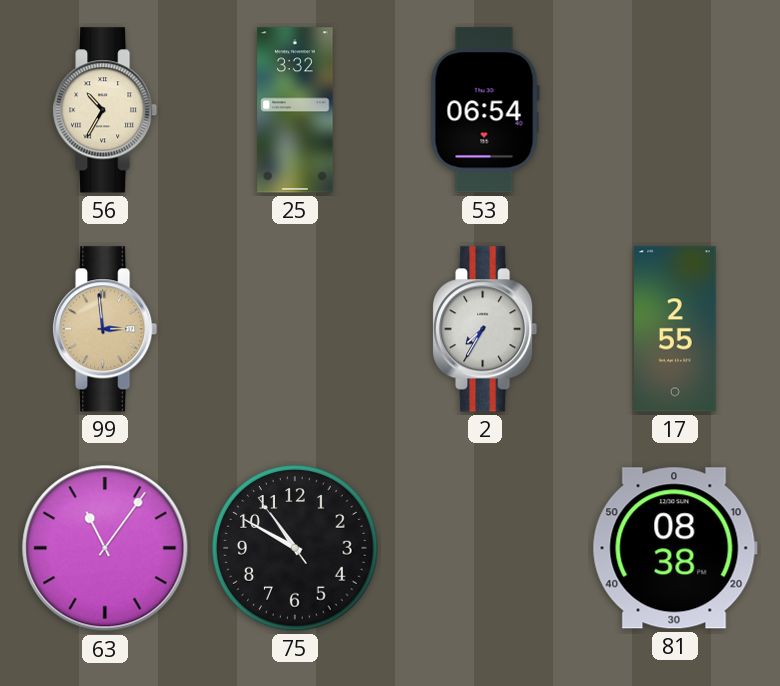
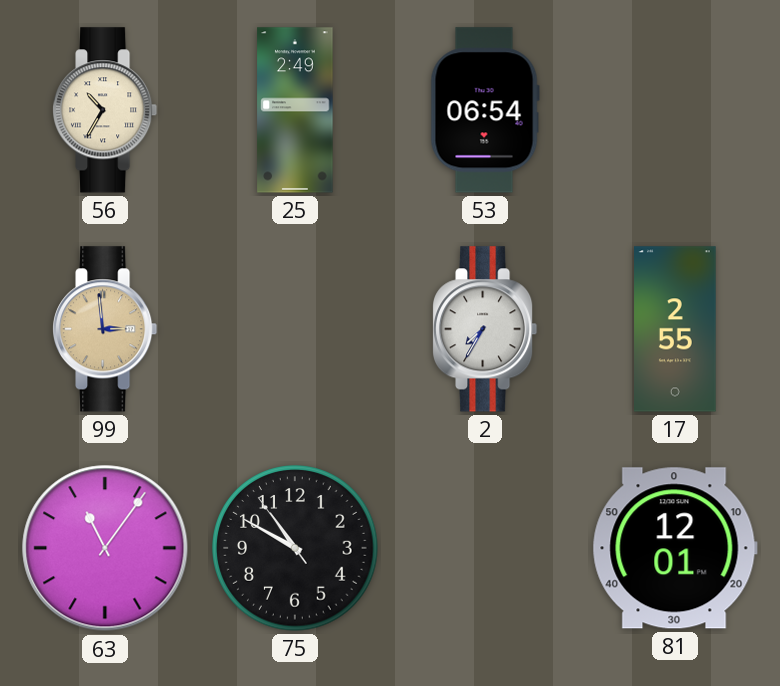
25: 3:32 -> 2:49
81: 08:38 -> 12:01
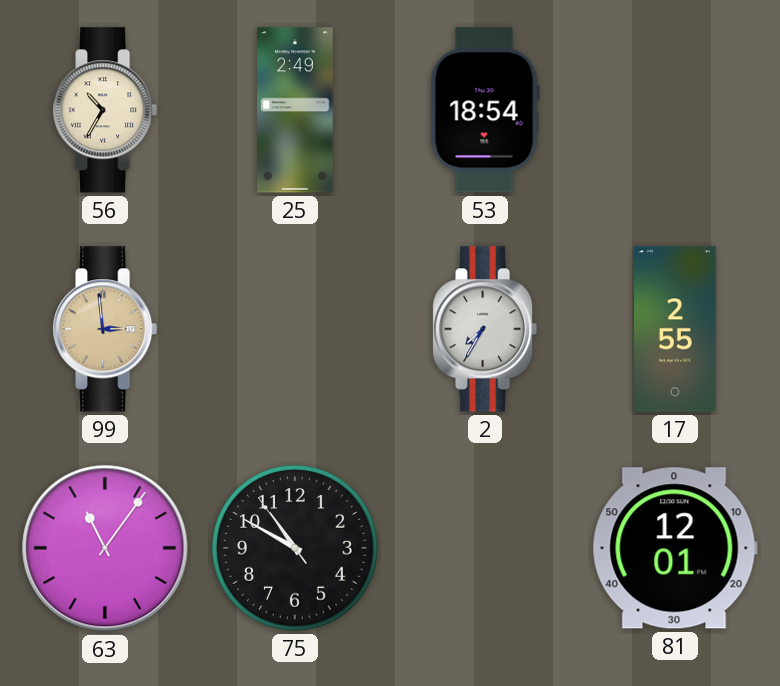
53: 06:54 -> 18:54
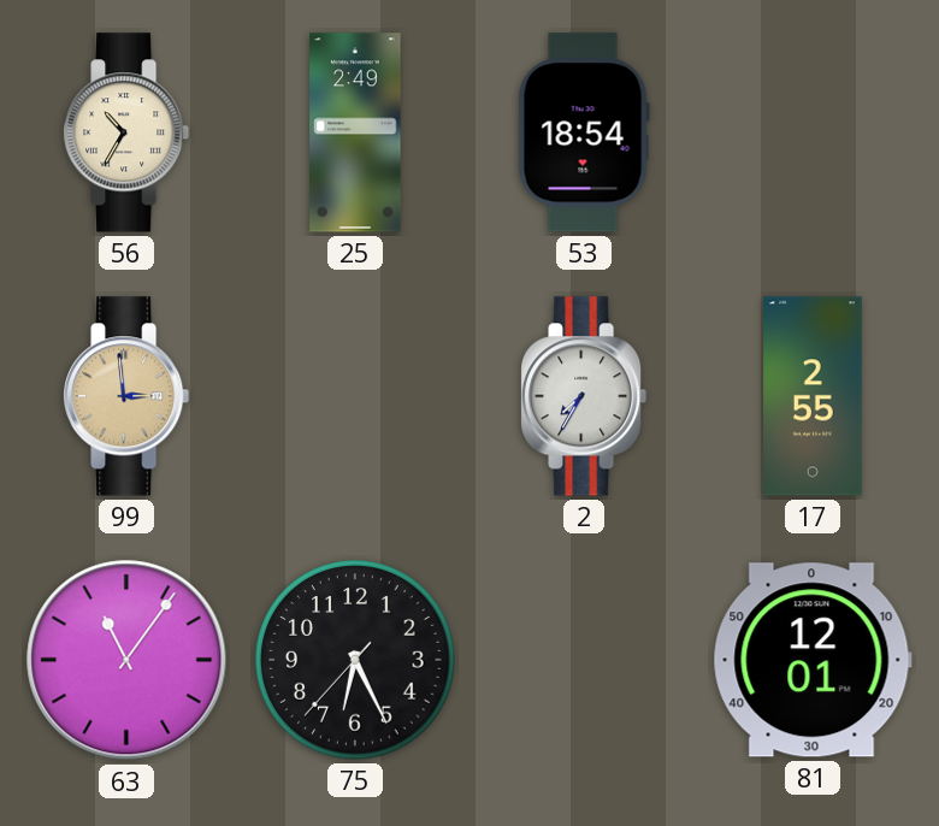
75: 10:49 -> 6:25
